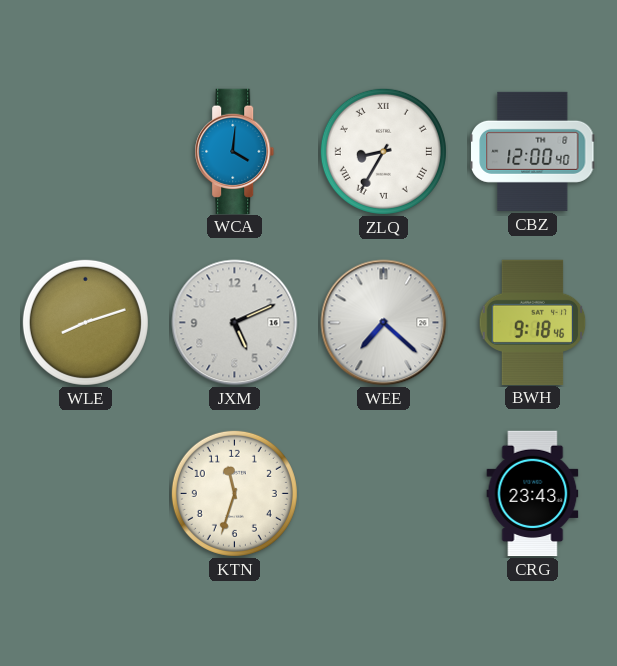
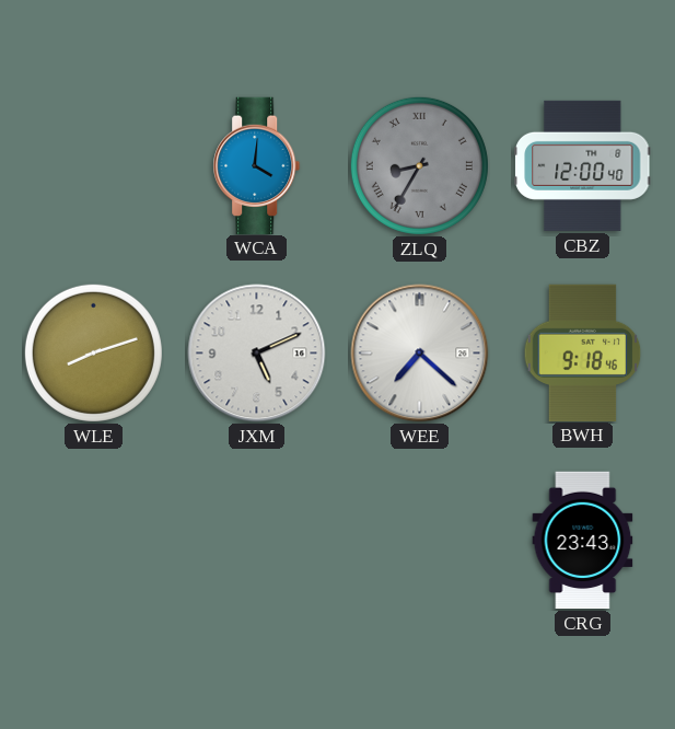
ZLQ dial: white -> grey
KTN: 11:33 -> none
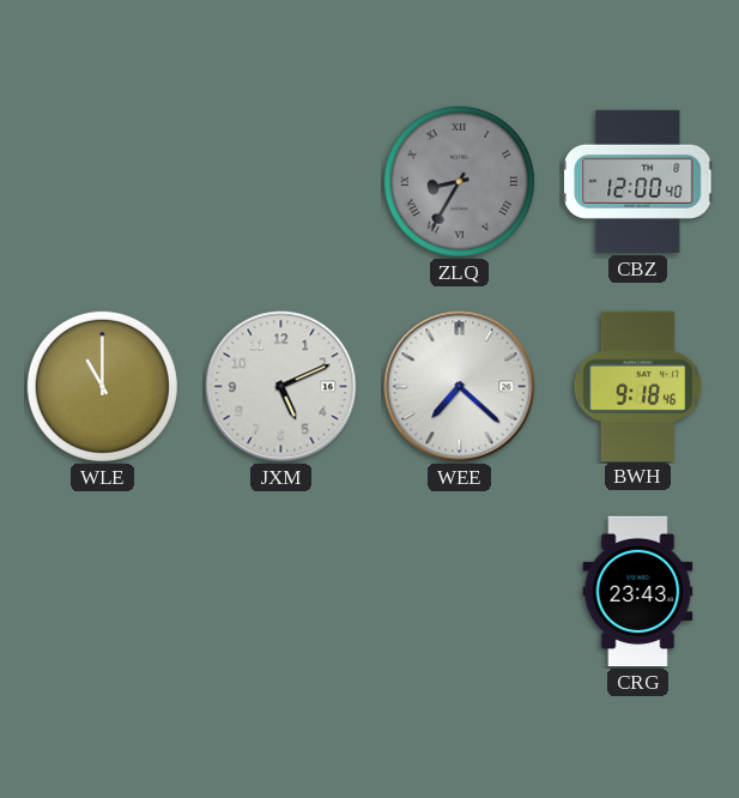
WCA: 4:01 -> none
WLE: 8:12 -> 11:00
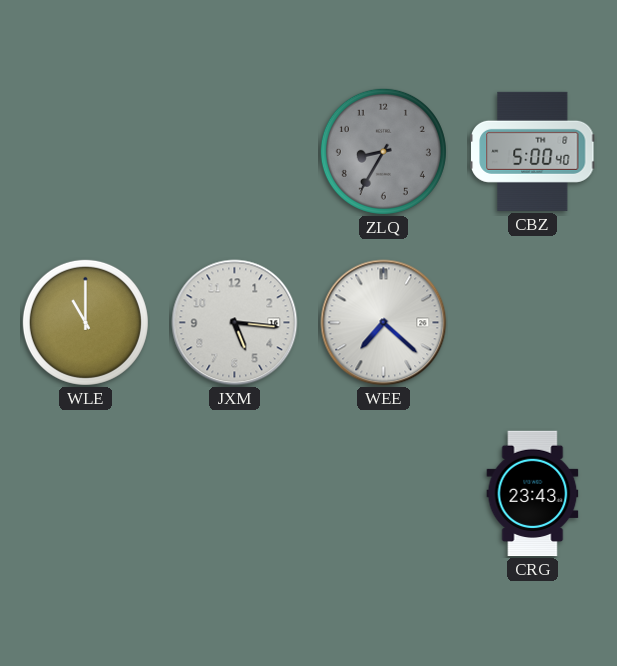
ZLQ numerals: Roman -> Arabic
CBZ: 12:00 -> 5:00
JXM: 5:11 -> 5:16
BWH: 9:18 -> none
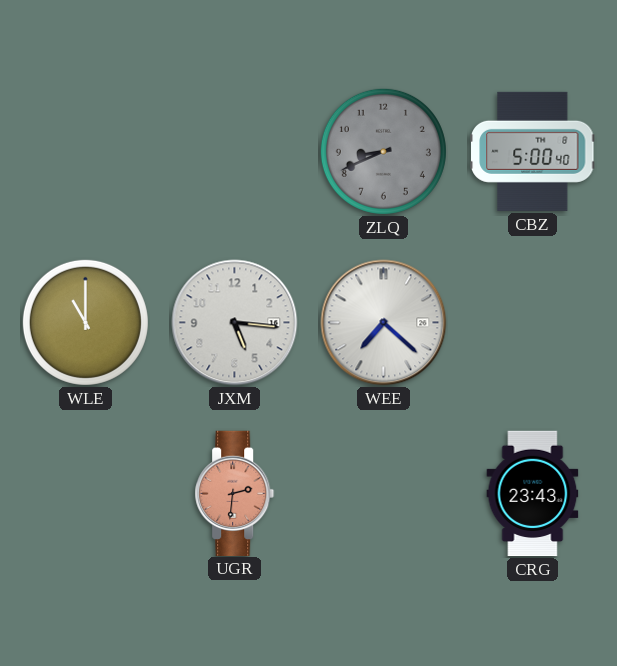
ZLQ: 8:35 -> 8:41
UGR: none -> 2:31
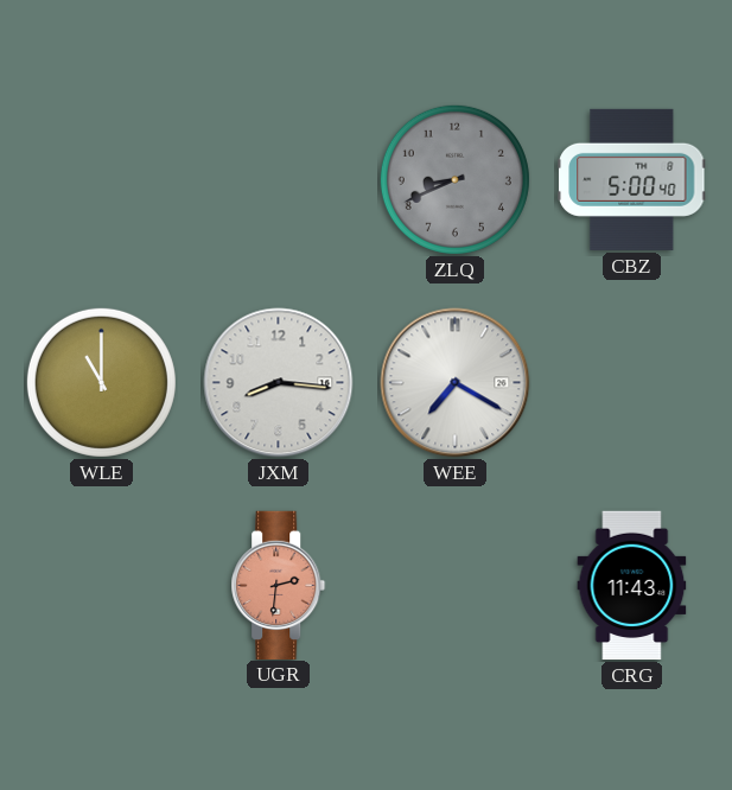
JXM: 5:16 -> 8:16
WEE: 7:22 -> 7:20
CRG: 23:43 -> 11:43
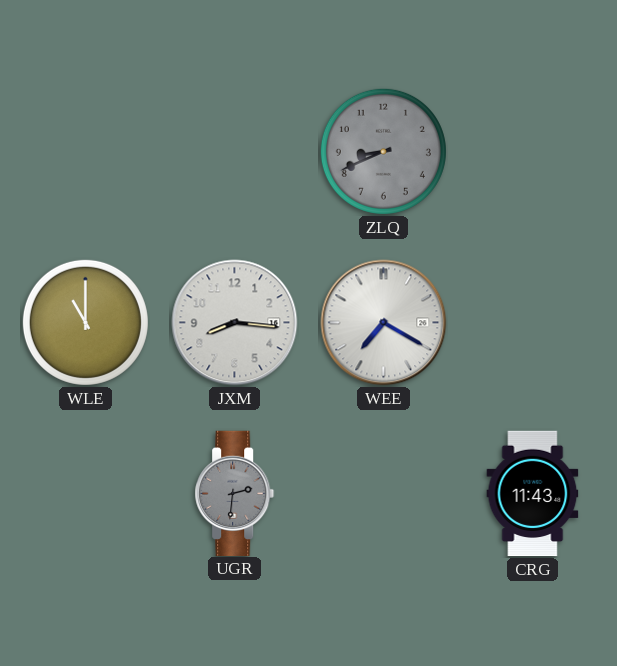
CBZ: 5:00 -> none
UGR dial: salmon -> grey
